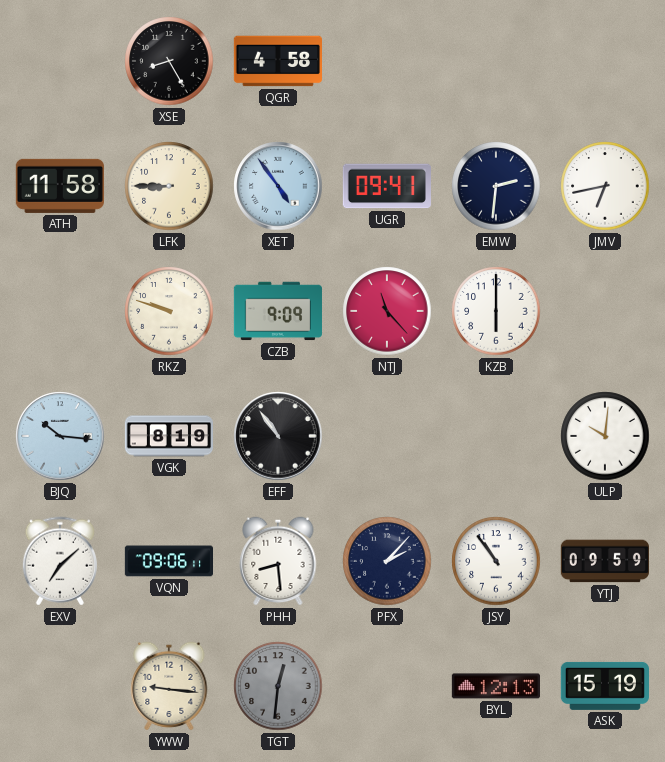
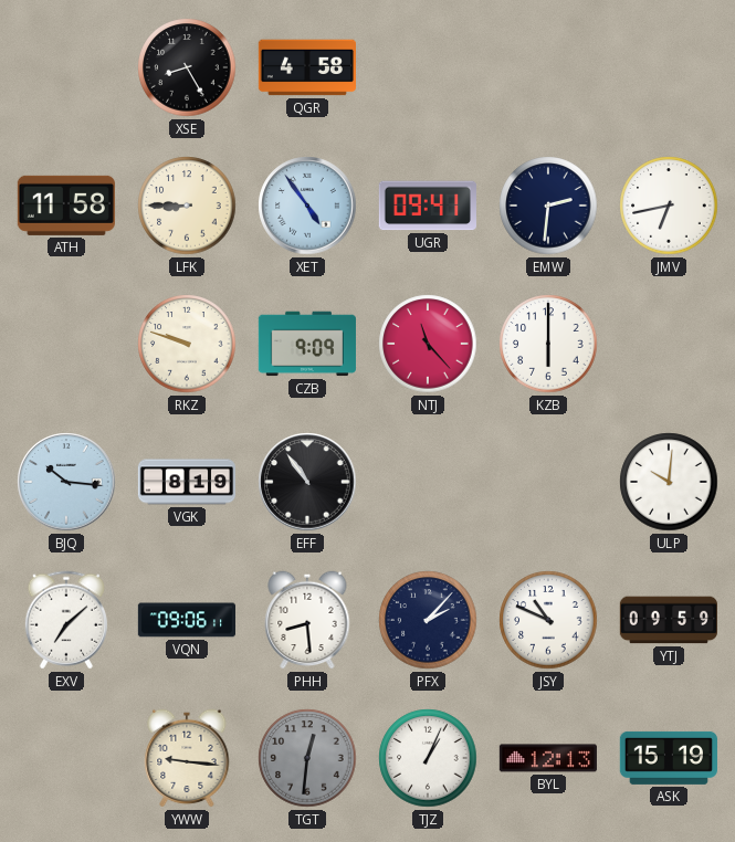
JSY: 10:54 -> 10:49
TJZ: none -> 1:04
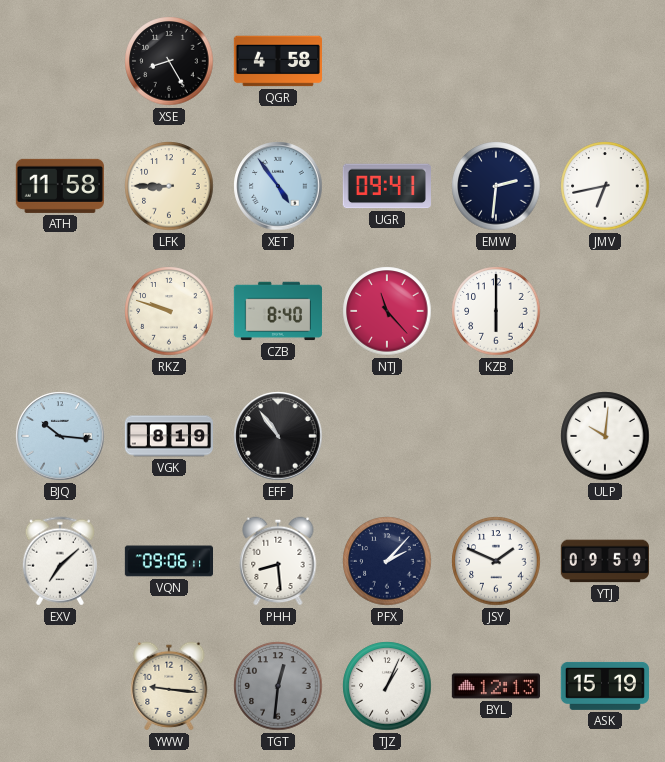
CZB: 9:09 -> 8:40
JSY: 10:49 -> 1:49
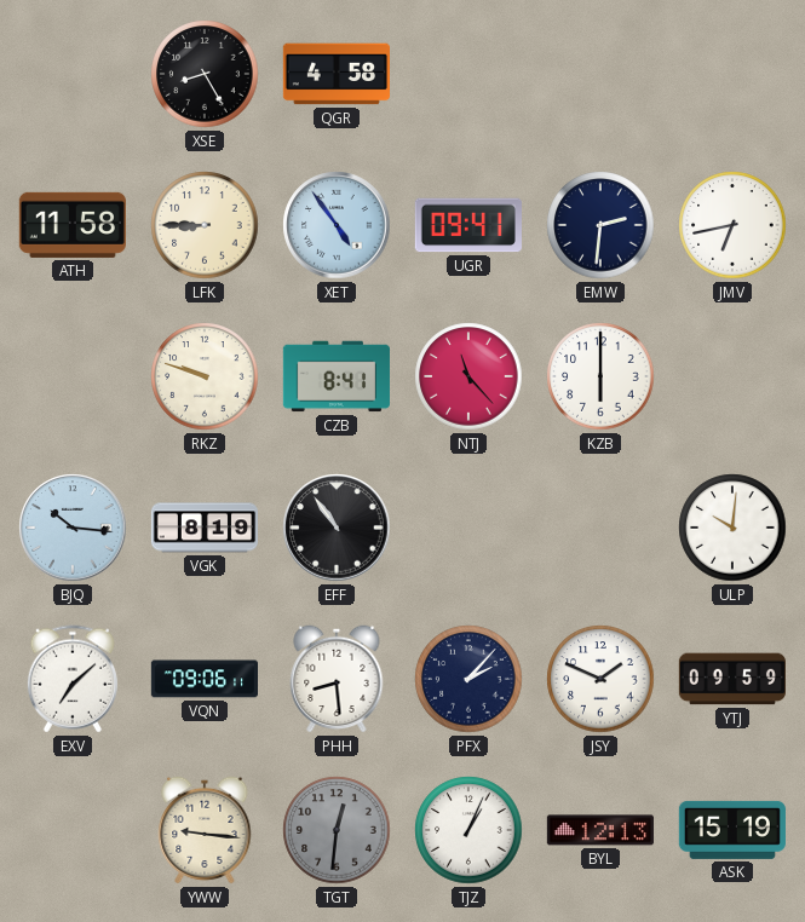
CZB: 8:40 -> 8:41
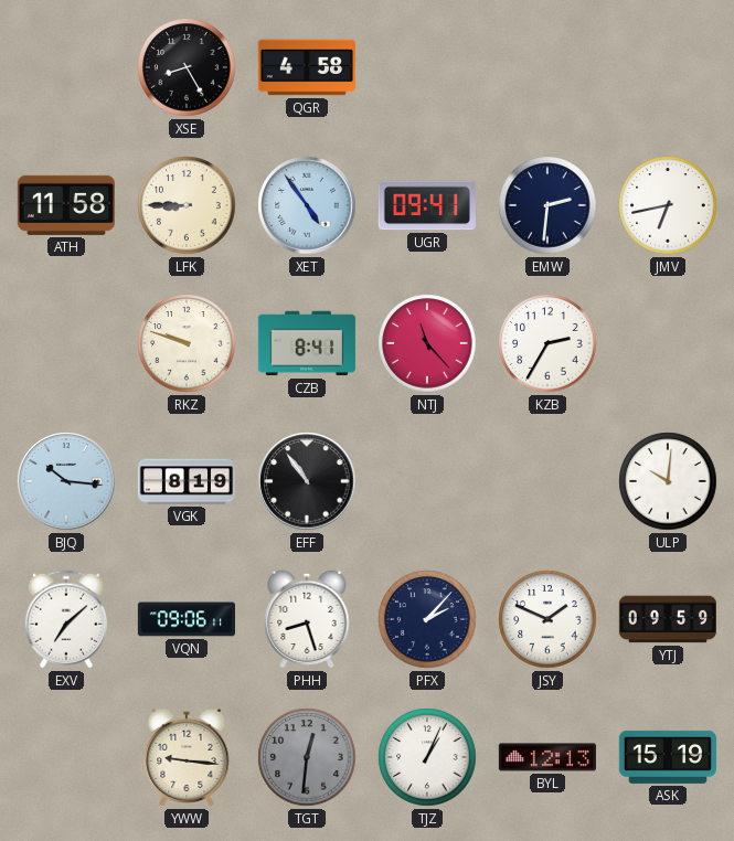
KZB: 6:00 -> 2:35
PHH: 8:29 -> 8:27
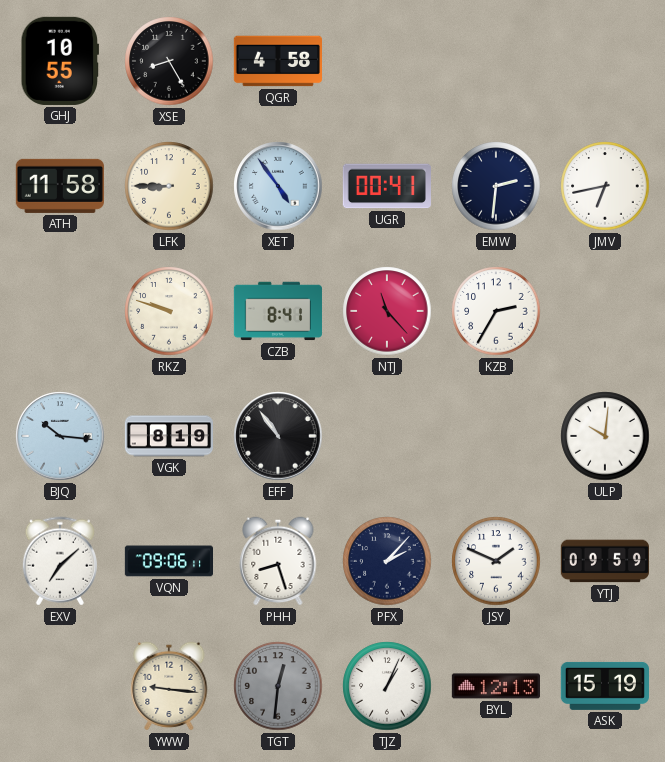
GHJ: none -> 10:55
UGR: 09:41 -> 00:41
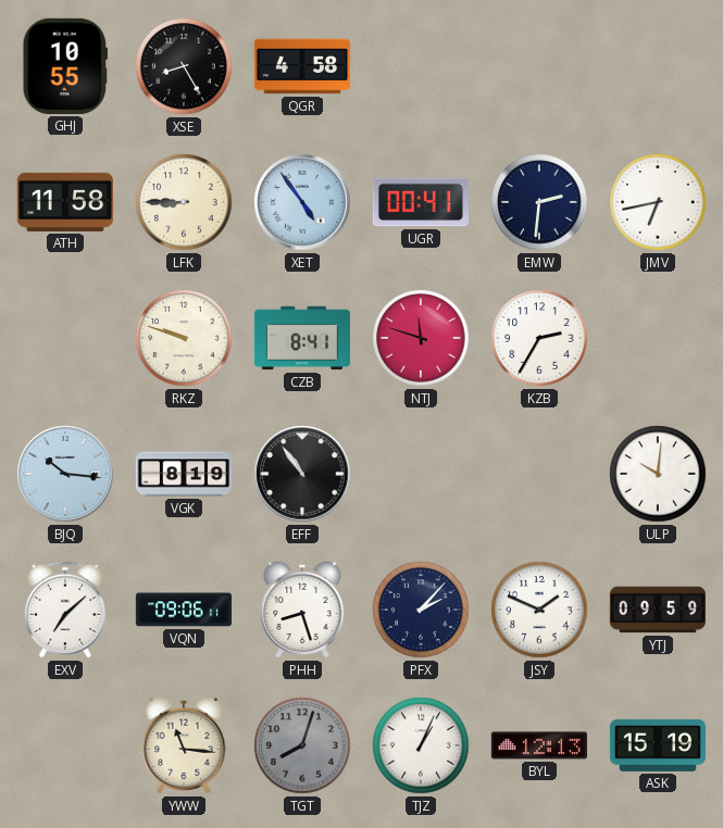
NTJ: 11:23 -> 11:48
YWW: 9:16 -> 11:16
TGT: 12:31 -> 8:03
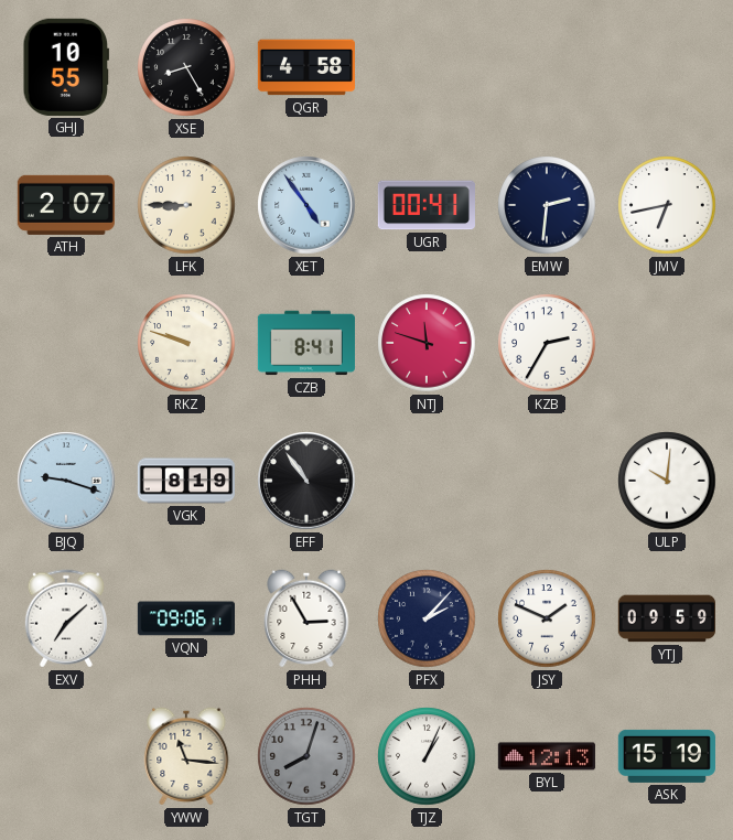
ATH: 11:58 -> 2:07
BJQ: 10:16 -> 9:18
PHH: 8:27 -> 2:55
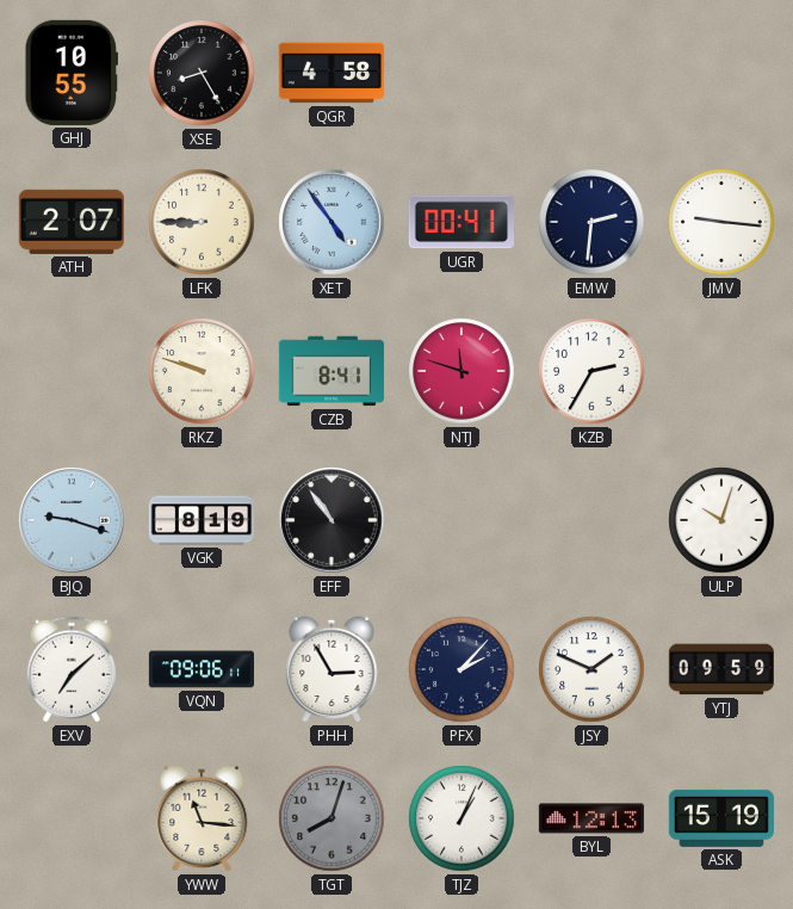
JMV: 6:43 -> 9:16
ULP: 10:01 -> 10:03
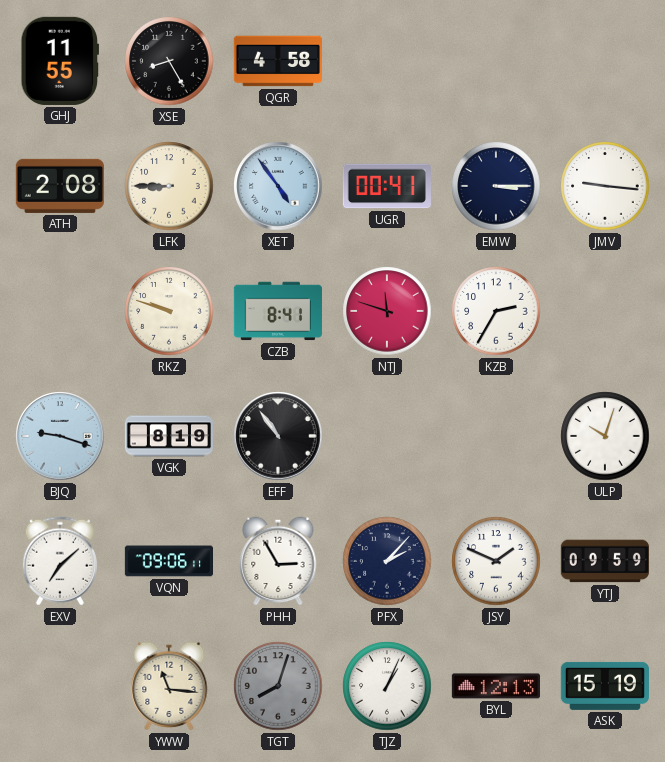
GHJ: 10:55 -> 11:55
ATH: 2:07 -> 2:08
EMW: 2:31 -> 3:15
